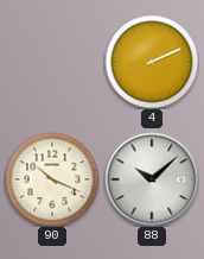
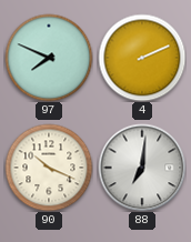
97: none -> 7:49
88: 10:08 -> 7:01
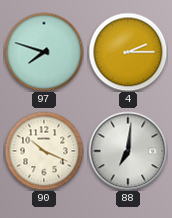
97: 7:49 -> 7:48
4: 2:11 -> 2:15
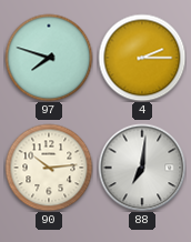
90: 10:19 -> 10:14
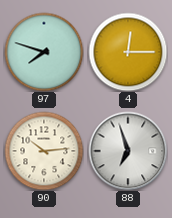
4: 2:15 -> 12:15
88: 7:01 -> 6:57
